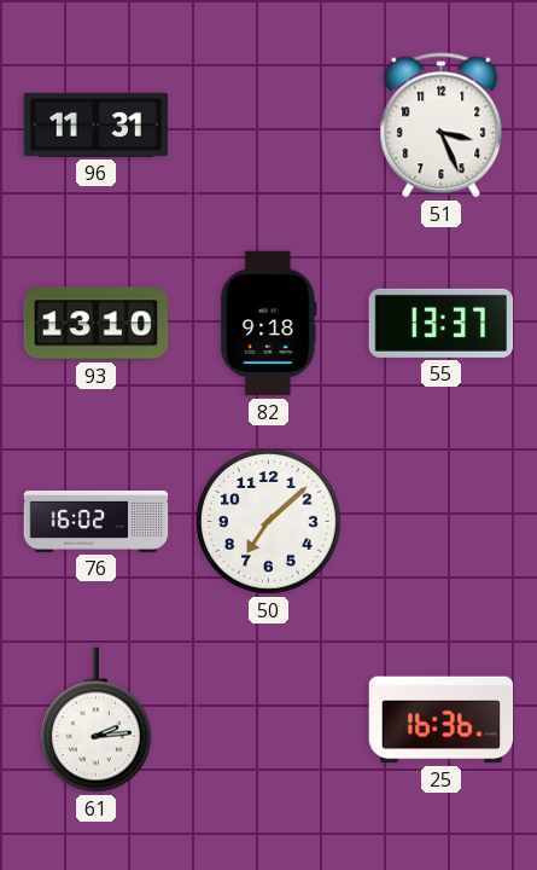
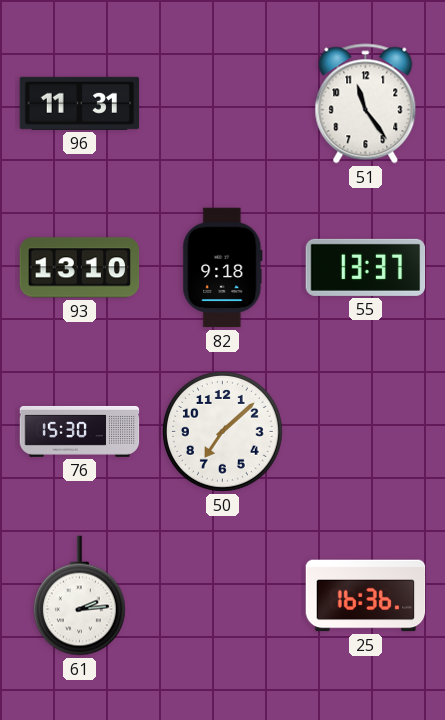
51: 3:26 -> 11:24
76: 16:02 -> 15:30
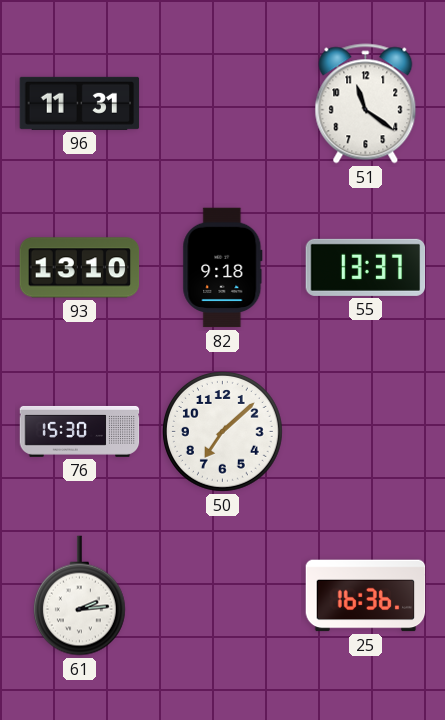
51: 11:24 -> 11:21
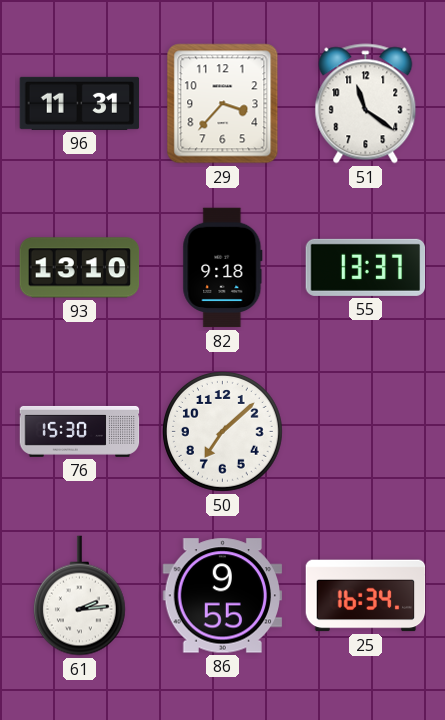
29: none -> 3:37
86: none -> 9:55
25: 16:36 -> 16:34
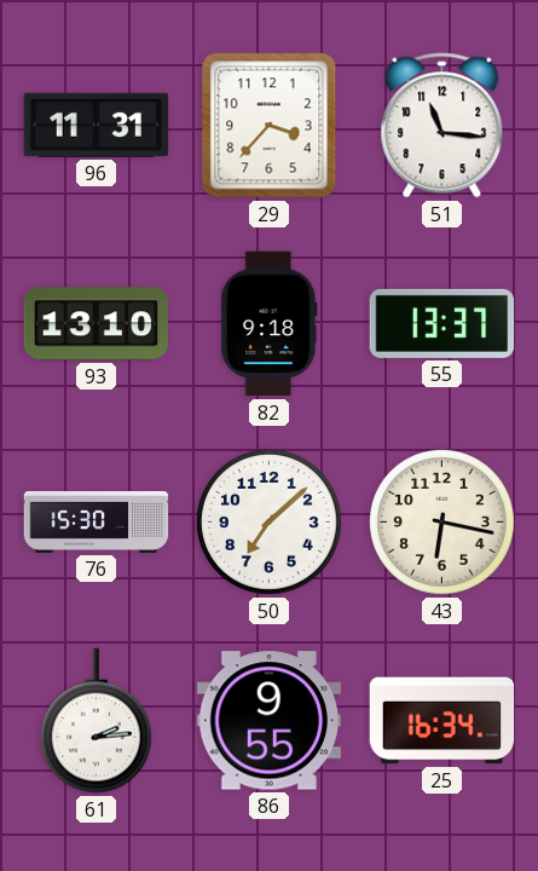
51: 11:21 -> 11:16
43: none -> 6:17
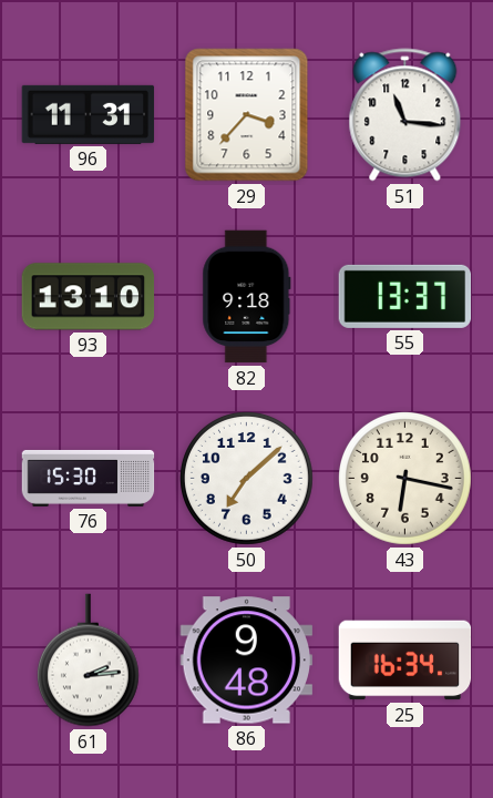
86: 9:55 -> 9:48
